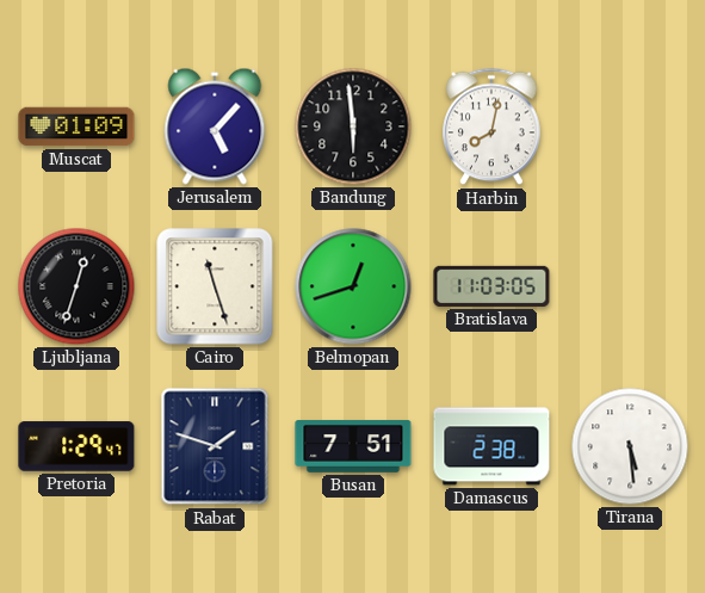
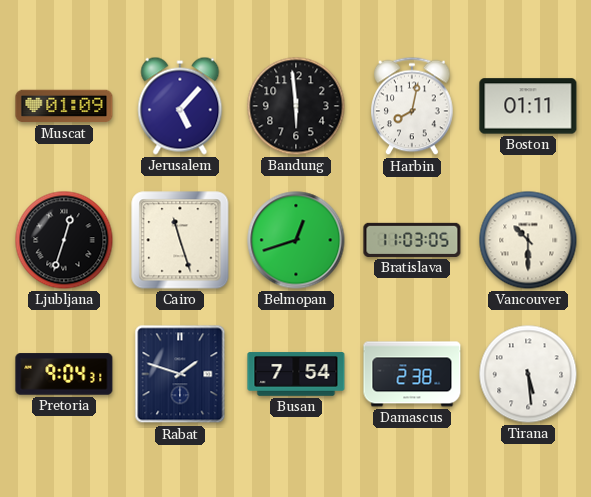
Boston: none -> 01:11
Vancouver: none -> 10:30
Pretoria: 1:29 -> 9:04
Busan: 7:51 -> 7:54
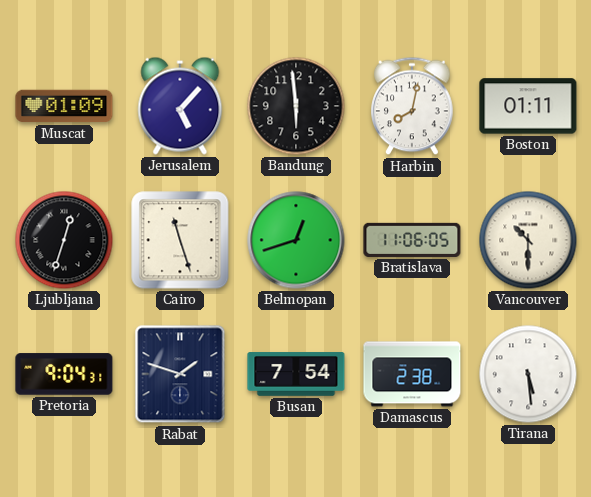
Bratislava: 11:03 -> 11:06
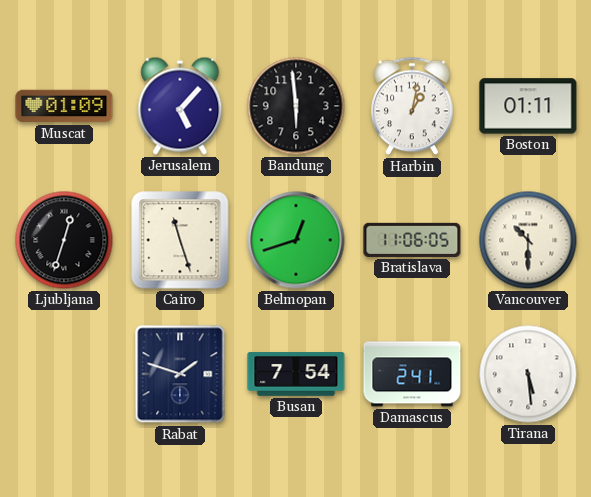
Harbin: 8:02 -> 1:02
Pretoria: 9:04 -> none
Damascus: 2:38 -> 2:41
